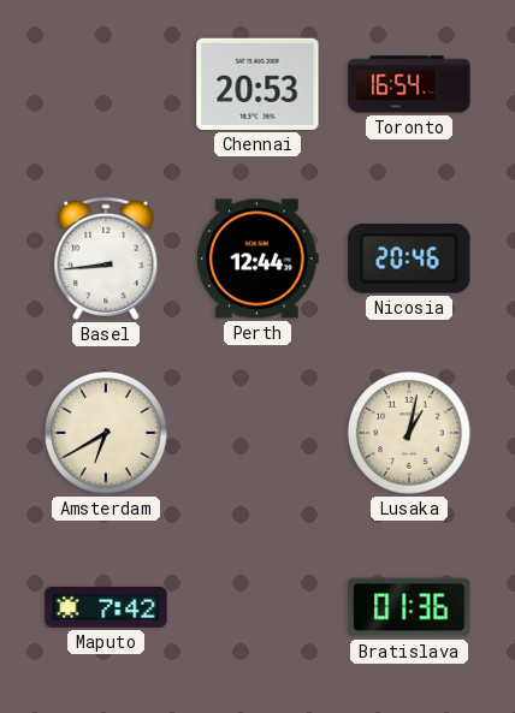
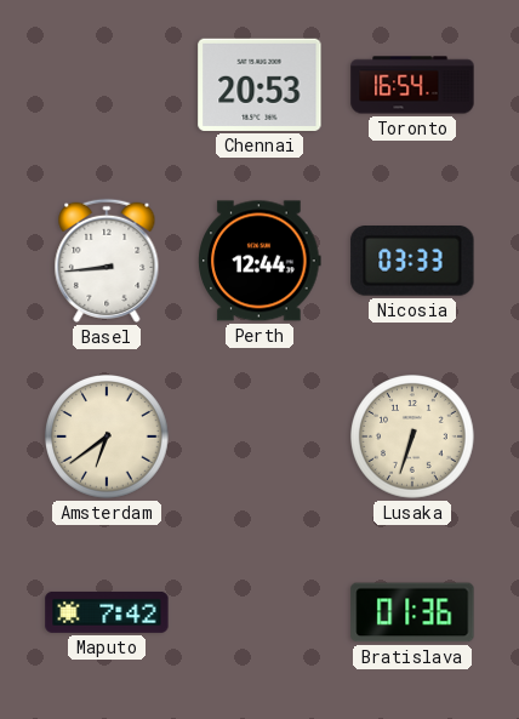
Nicosia: 20:46 -> 03:33
Amsterdam: 6:40 -> 6:39
Lusaka: 1:02 -> 6:33
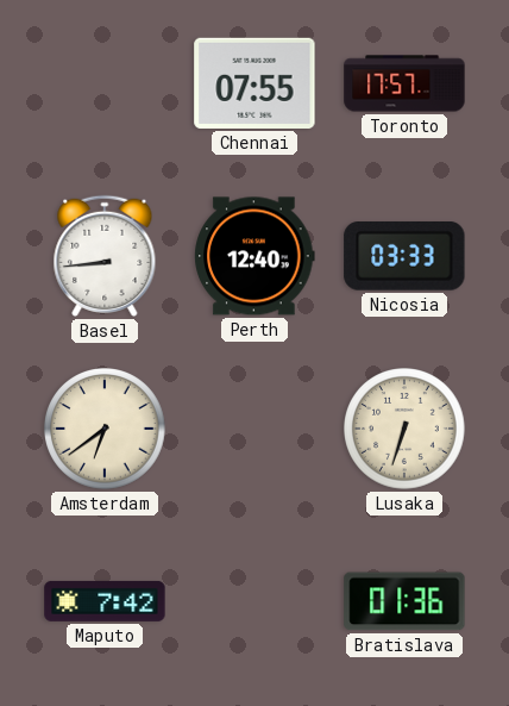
Chennai: 20:53 -> 07:55
Toronto: 16:54 -> 17:57
Perth: 12:44 -> 12:40
